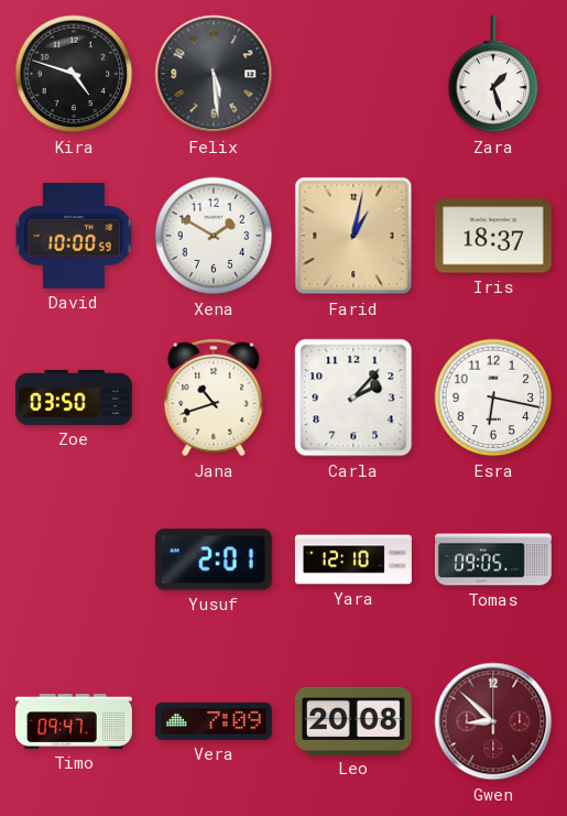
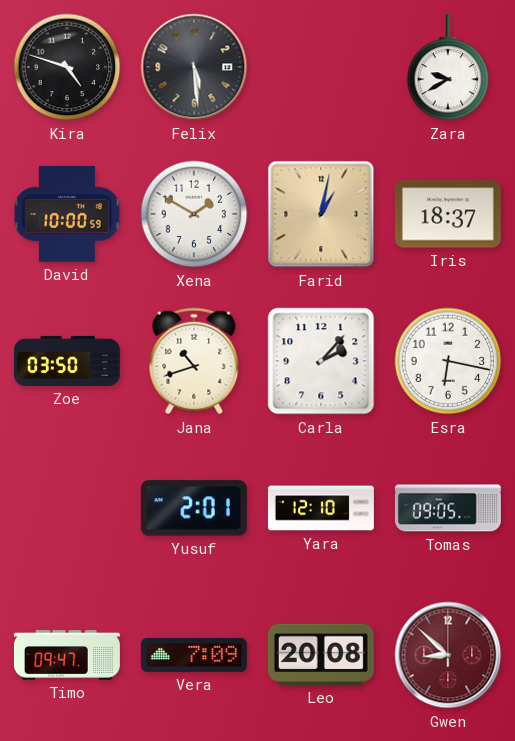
Zara: 1:27 -> 9:40
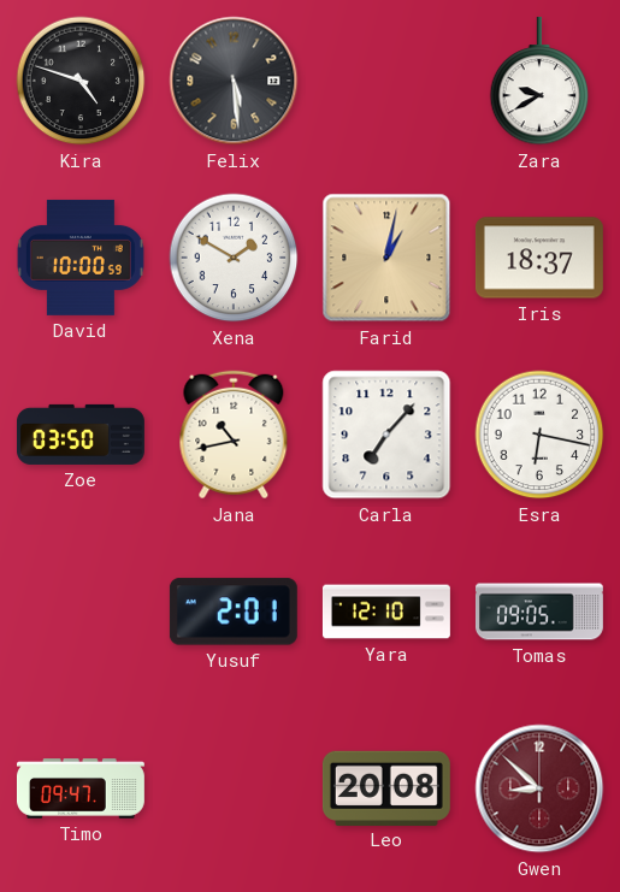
Jana: 10:42 -> 10:43
Carla: 2:07 -> 7:07
Vera: 7:09 -> none
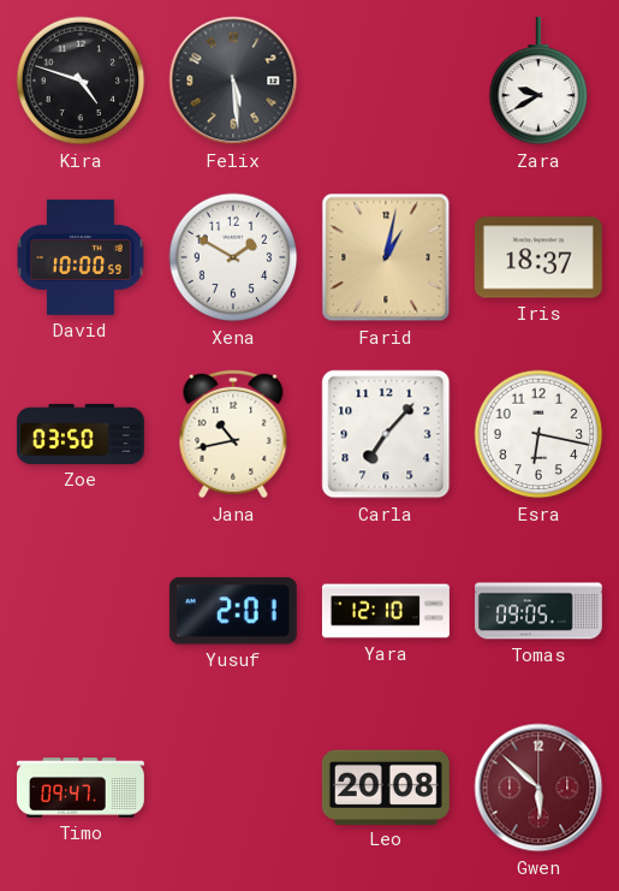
Gwen: 8:52 -> 5:52
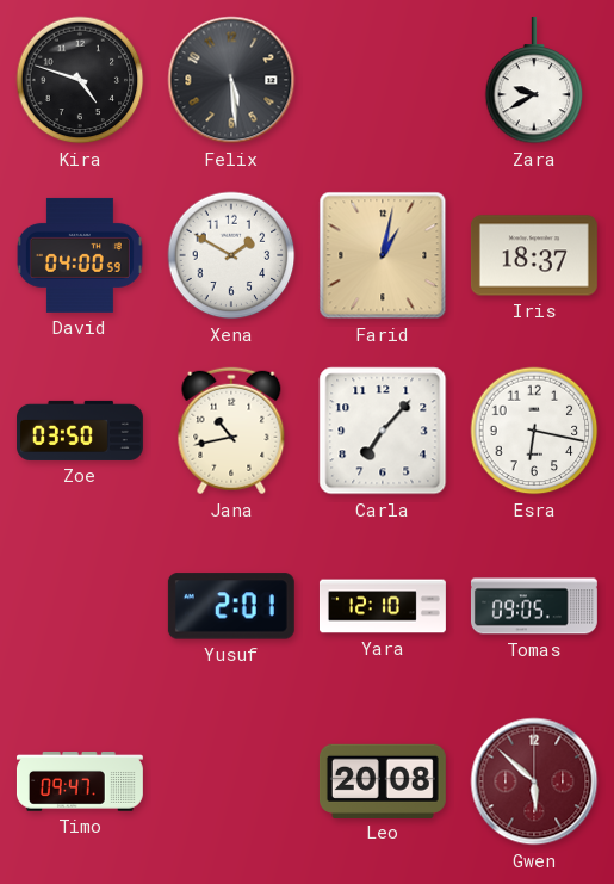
David: 10:00 -> 04:00
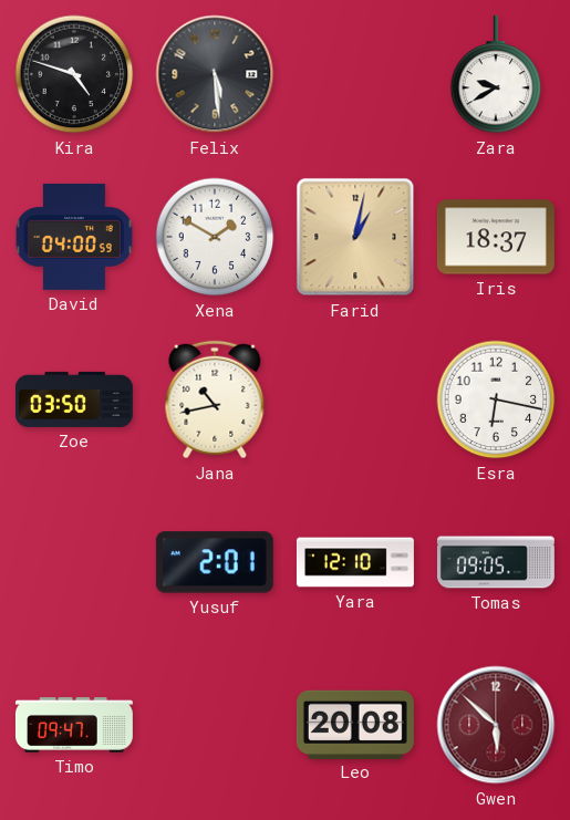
Carla: 7:07 -> none
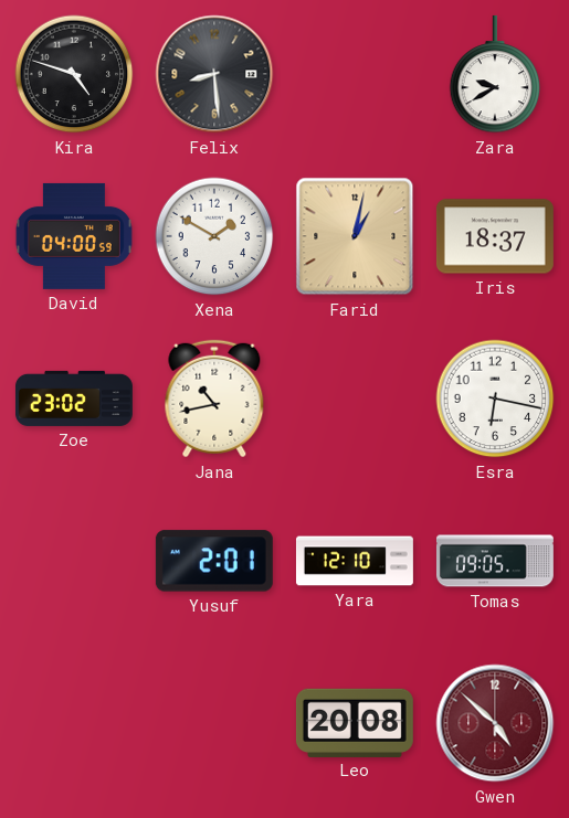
Felix: 5:29 -> 8:29
Zoe: 03:50 -> 23:02
Timo: 09:47 -> none
Gwen: 5:52 -> 4:52
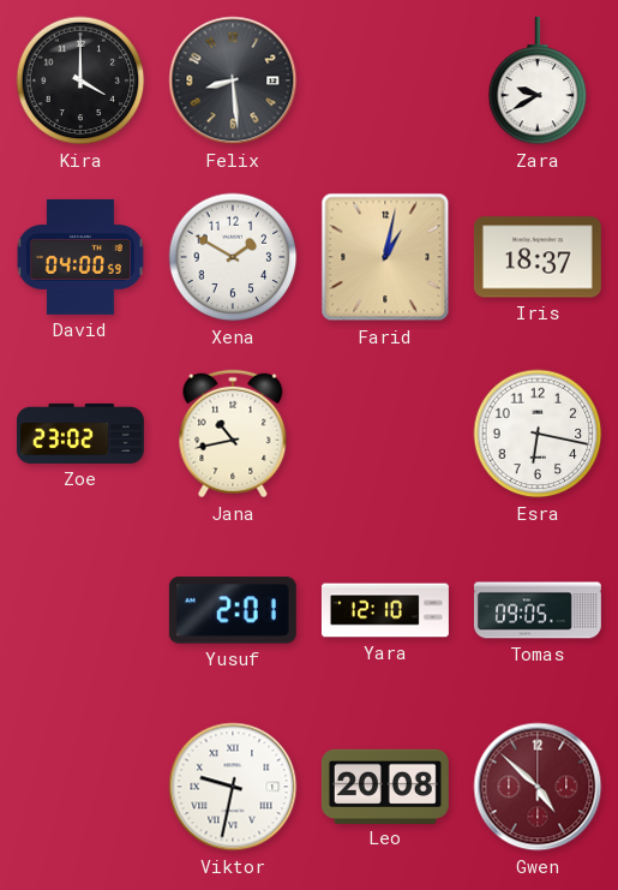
Kira: 4:48 -> 4:00
Viktor: none -> 9:32
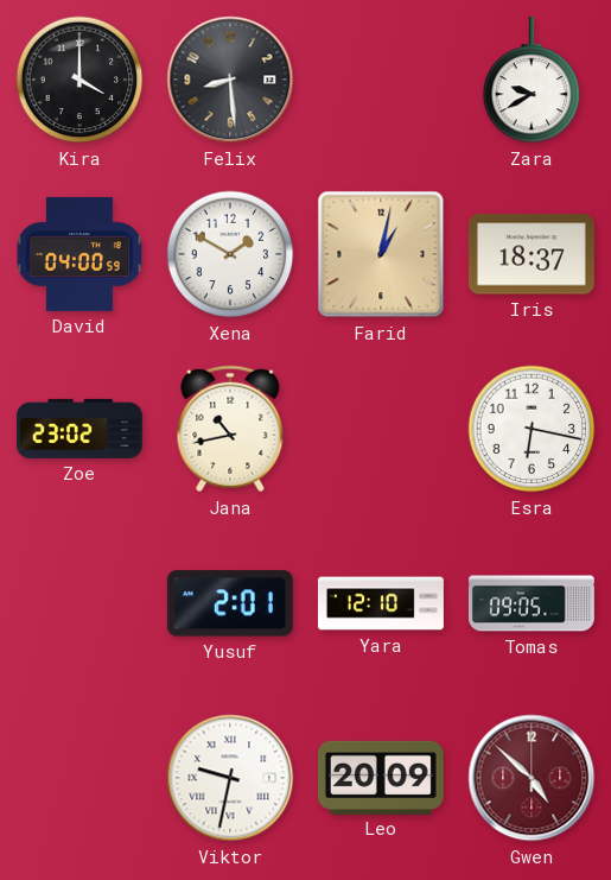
Leo: 20:08 -> 20:09
